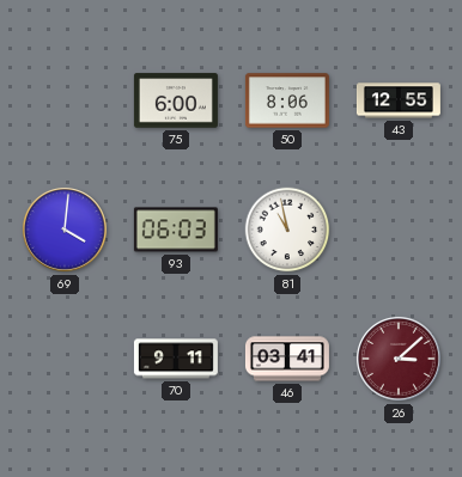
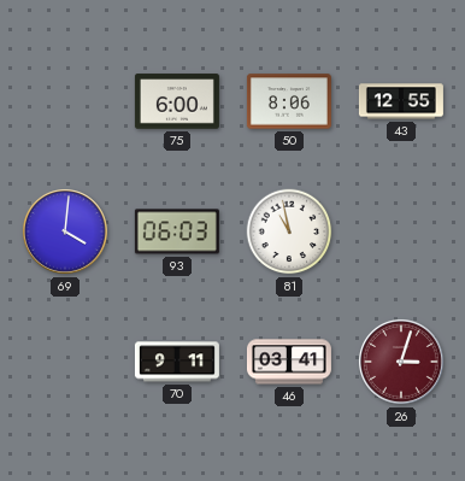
26: 3:08 -> 3:03
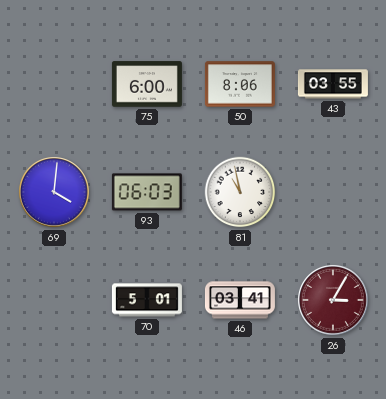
43: 12:55 -> 03:55
70: 9:11 -> 5:01
26: 3:03 -> 3:05
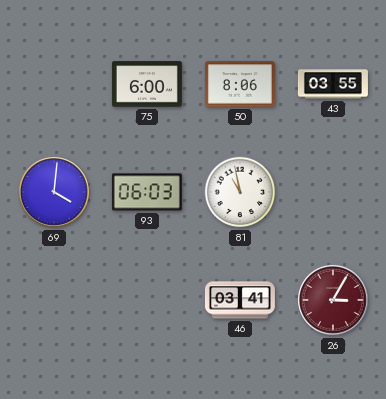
70: 5:01 -> none
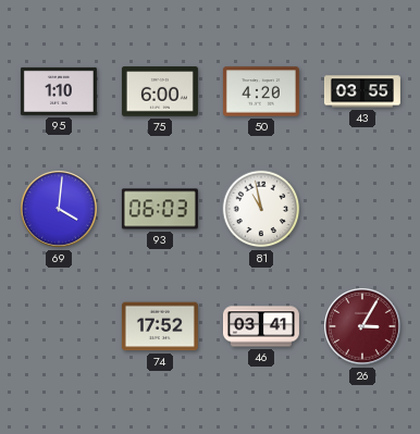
95: none -> 1:10
50: 8:06 -> 4:20
74: none -> 17:52
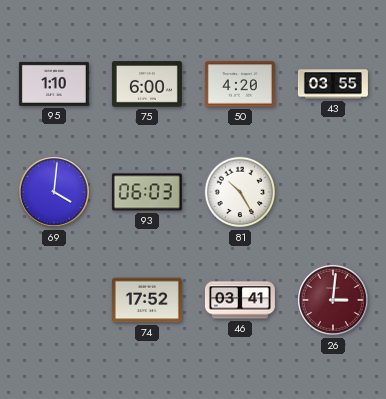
81: 10:58 -> 10:25
26: 3:05 -> 3:01
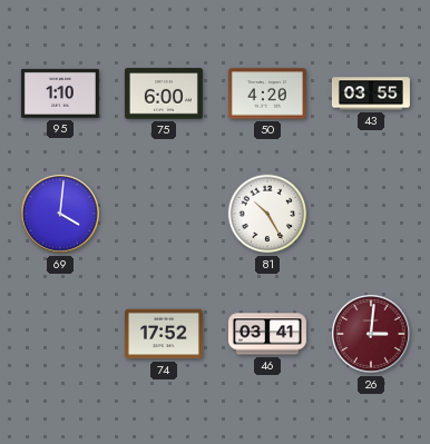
93: 06:03 -> none
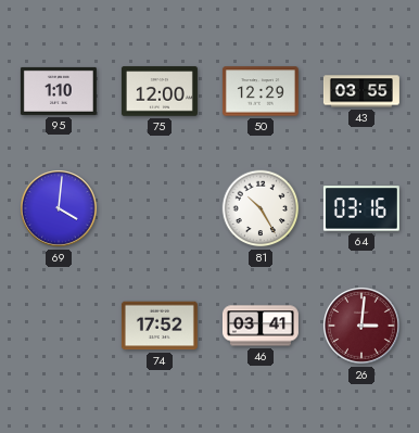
75: 6:00 -> 12:00
50: 4:20 -> 12:29
64: none -> 03:16
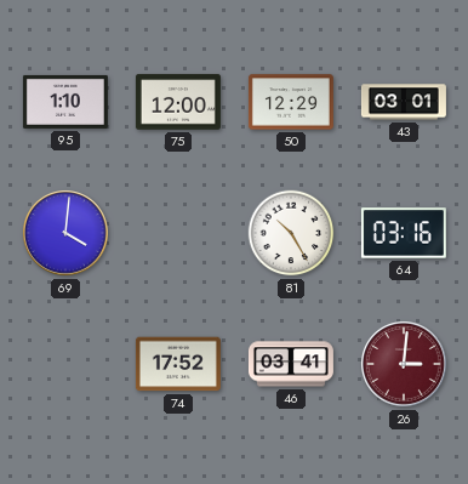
43: 03:55 -> 03:01
